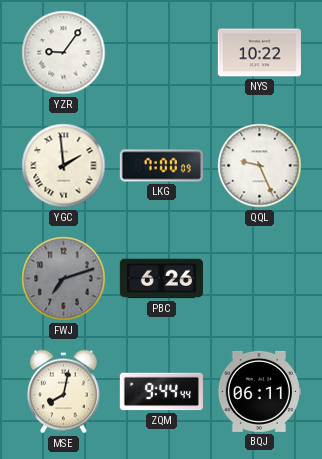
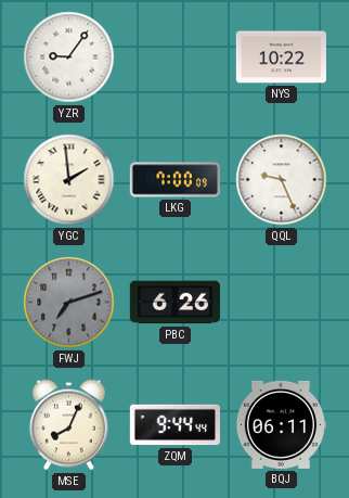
MSE: 8:02 -> 8:04
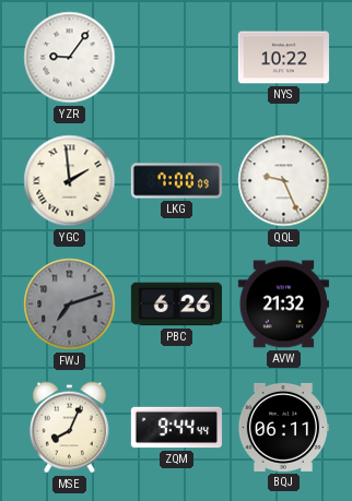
AVW: none -> 21:32
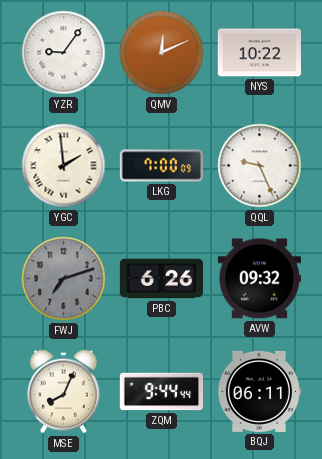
QMV: none -> 12:11
AVW: 21:32 -> 09:32
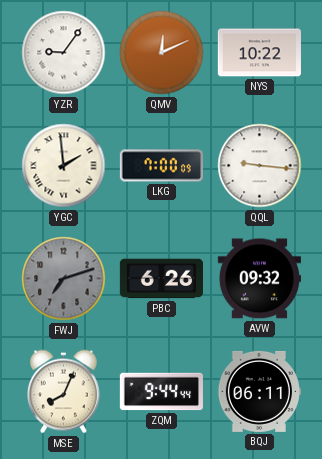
QQL: 9:26 -> 9:16
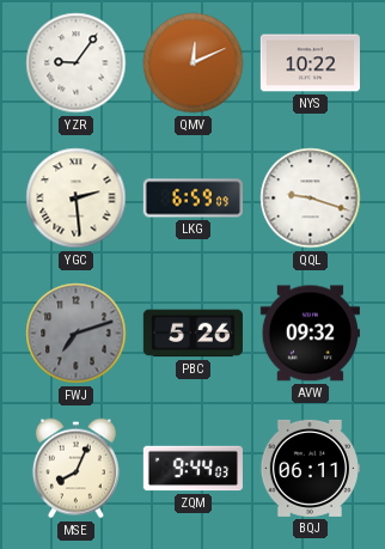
YGC: 1:59 -> 2:29
LKG: 7:00 -> 6:59
QQL: 9:16 -> 9:18
PBC: 6:26 -> 5:26
ZQM: 9:44:44 -> 9:44:03
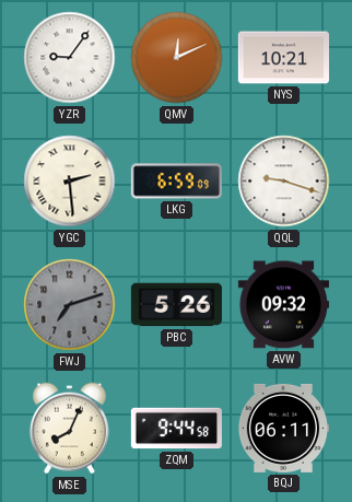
NYS: 10:22 -> 10:21
ZQM: 9:44:03 -> 9:44:58
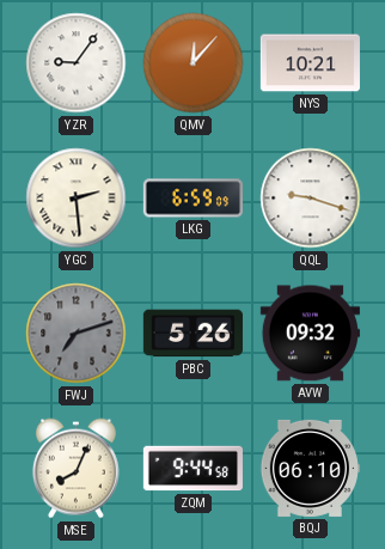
QMV: 12:11 -> 12:07
BQJ: 06:11 -> 06:10
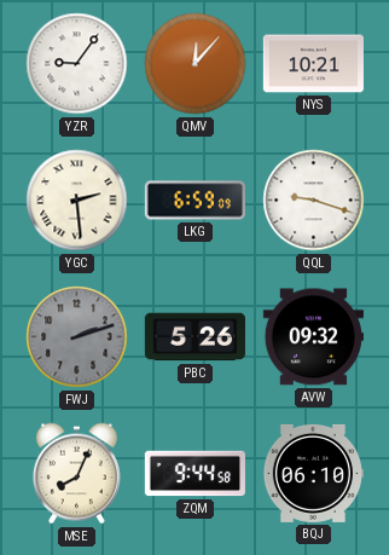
FWJ: 7:12 -> 2:12
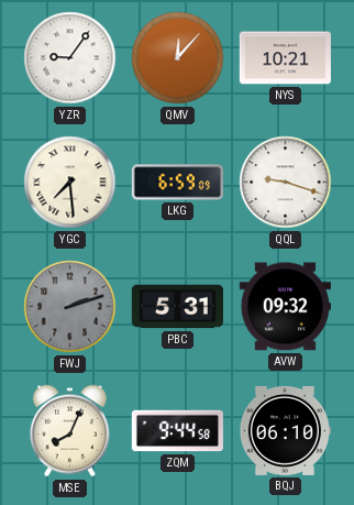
YGC: 2:29 -> 7:29
PBC: 5:26 -> 5:31
